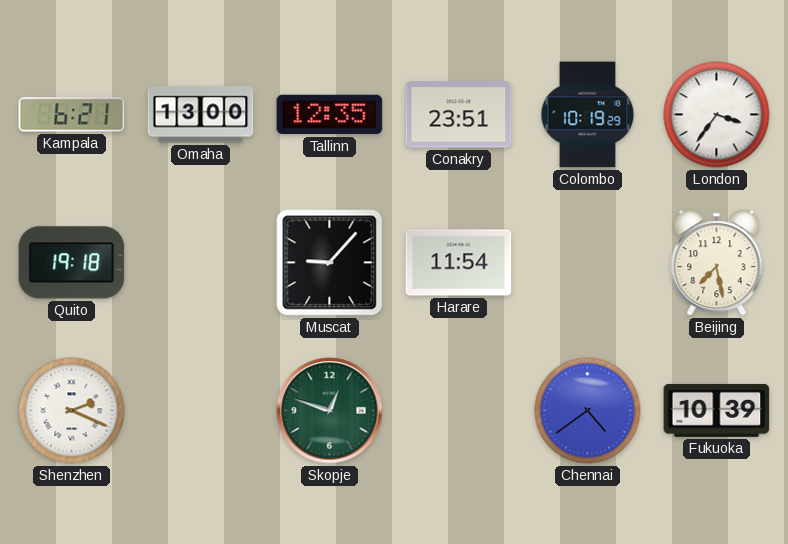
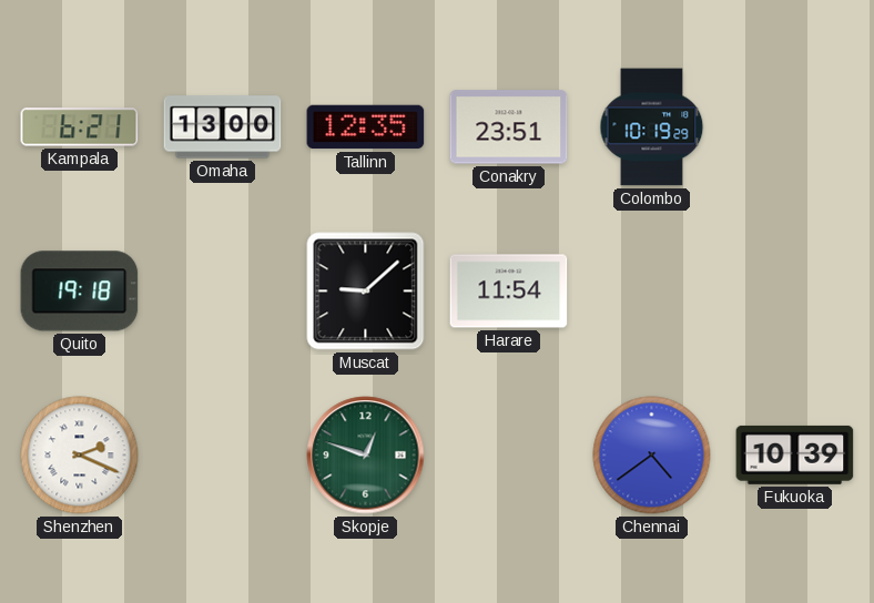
London: 3:36 -> none
Muscat: 9:07 -> 9:08
Beijing: 7:28 -> none
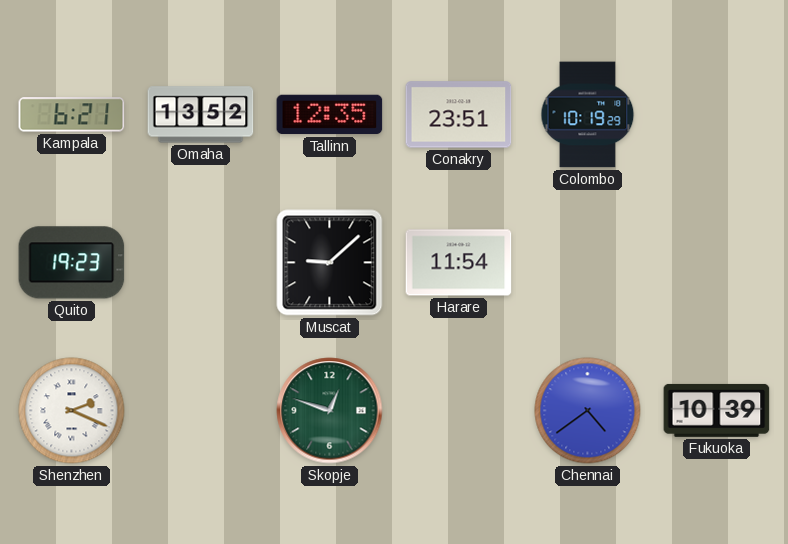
Omaha: 13:00 -> 13:52
Quito: 19:18 -> 19:23
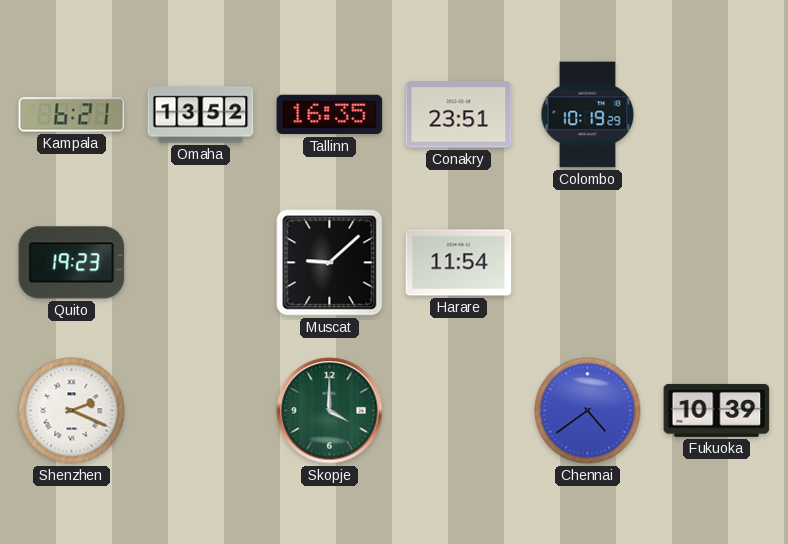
Tallinn: 12:35 -> 16:35
Skopje: 12:48 -> 4:00
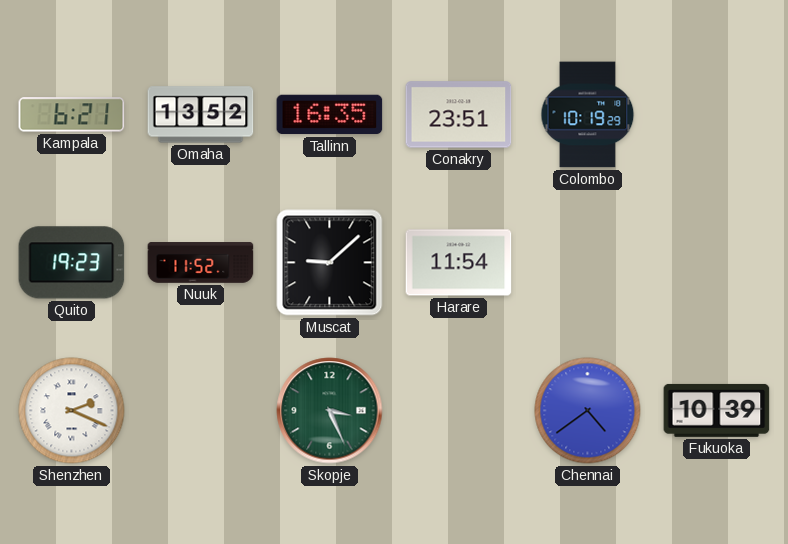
Nuuk: none -> 11:52
Skopje: 4:00 -> 3:26
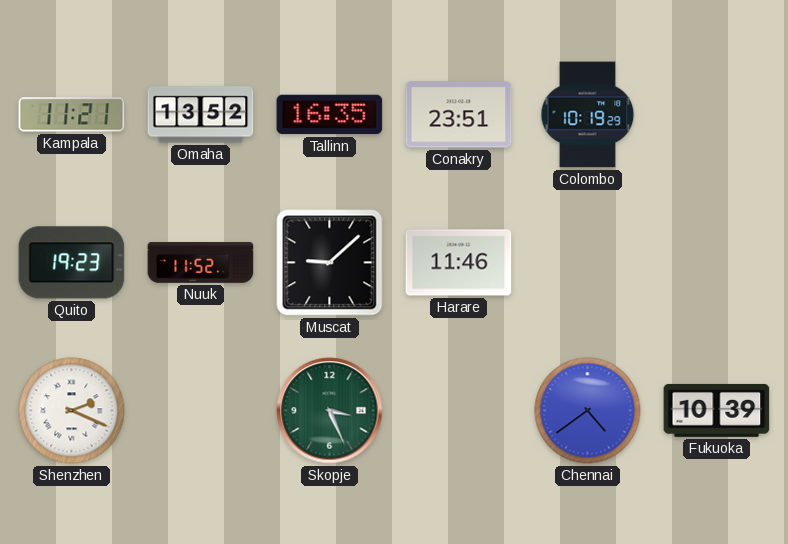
Kampala: 6:21 -> 11:21
Harare: 11:54 -> 11:46
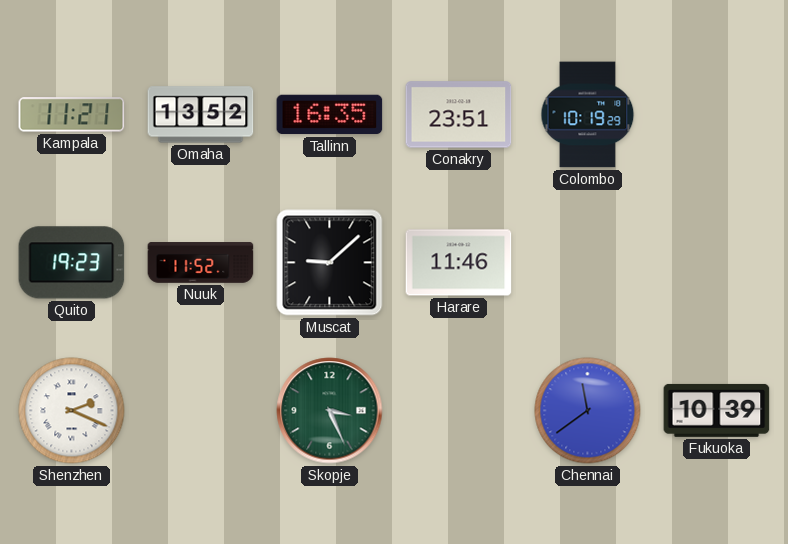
Chennai: 4:39 -> 11:39
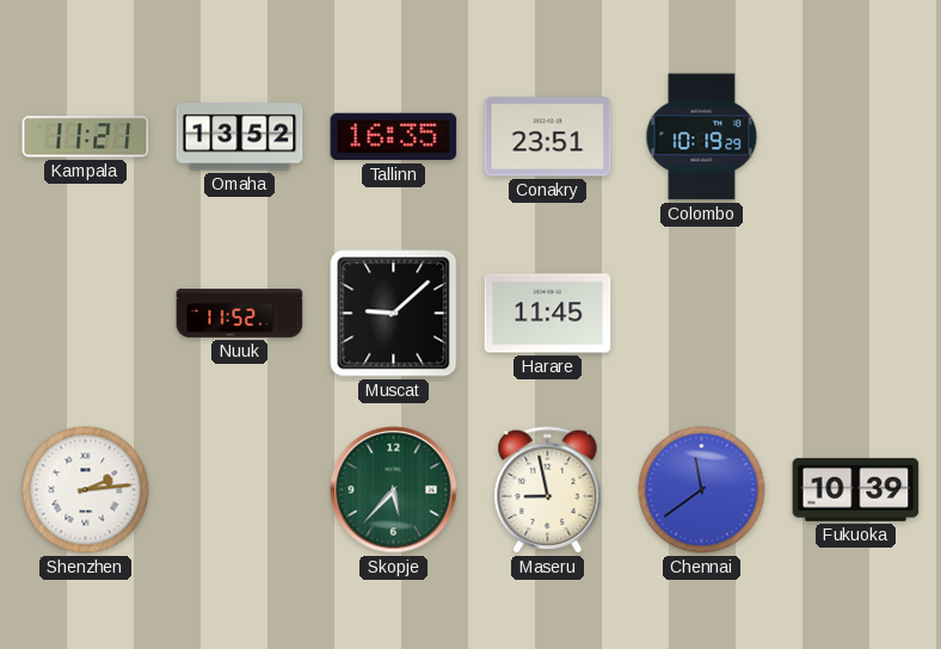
Quito: 19:23 -> none
Harare: 11:46 -> 11:45
Shenzhen: 2:19 -> 2:14
Skopje: 3:26 -> 5:37
Maseru: none -> 8:58
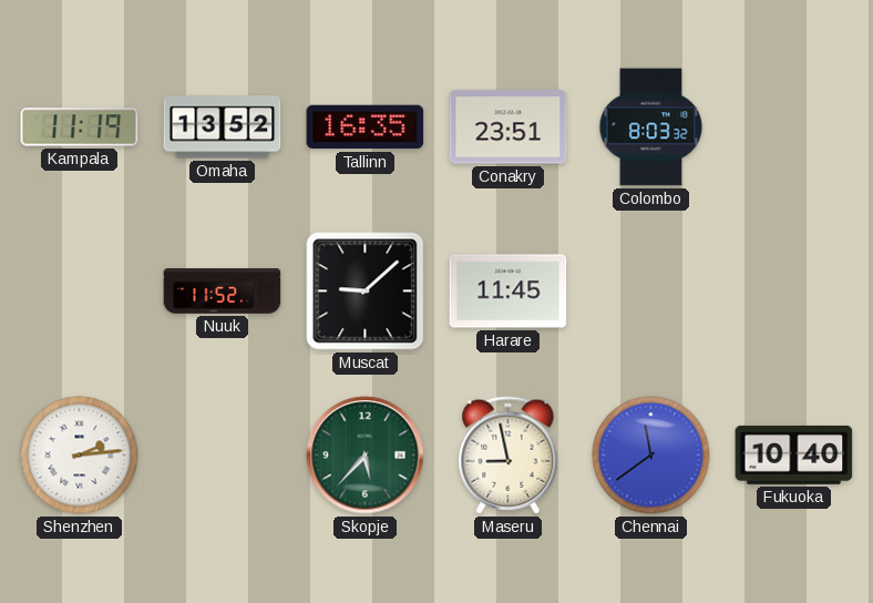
Kampala: 11:21 -> 11:19
Colombo: 10:19 -> 8:03
Fukuoka: 10:39 -> 10:40
